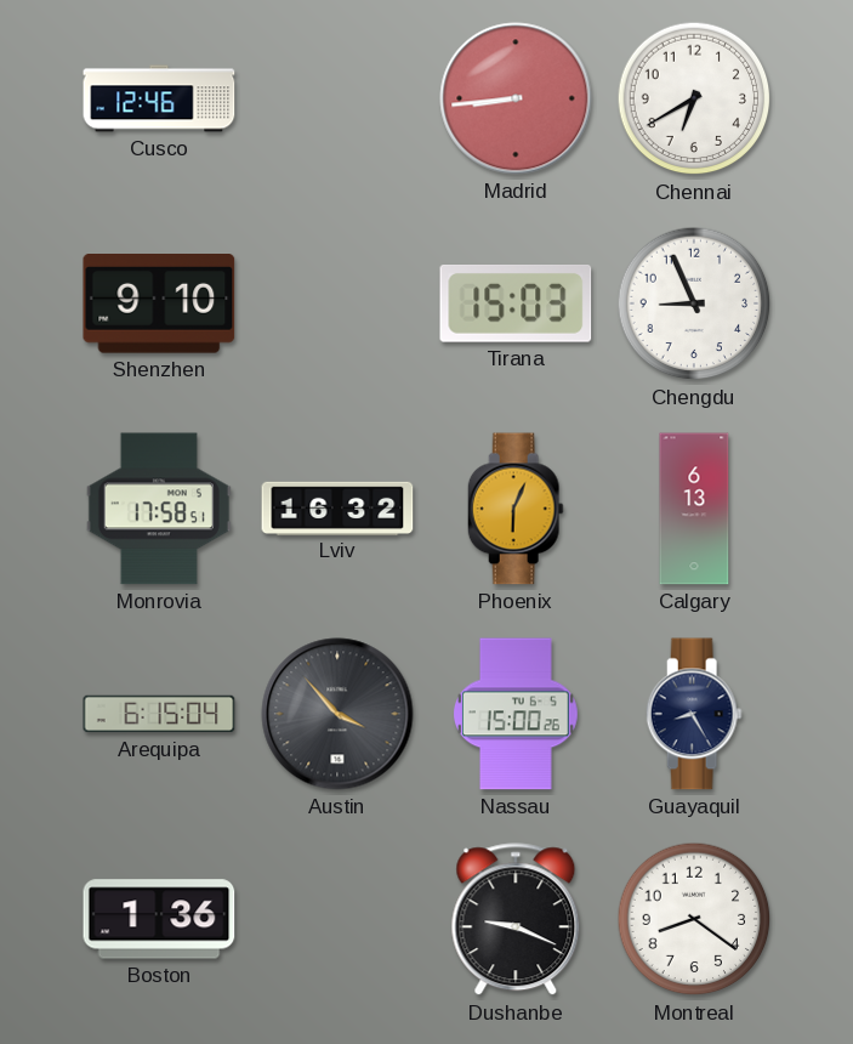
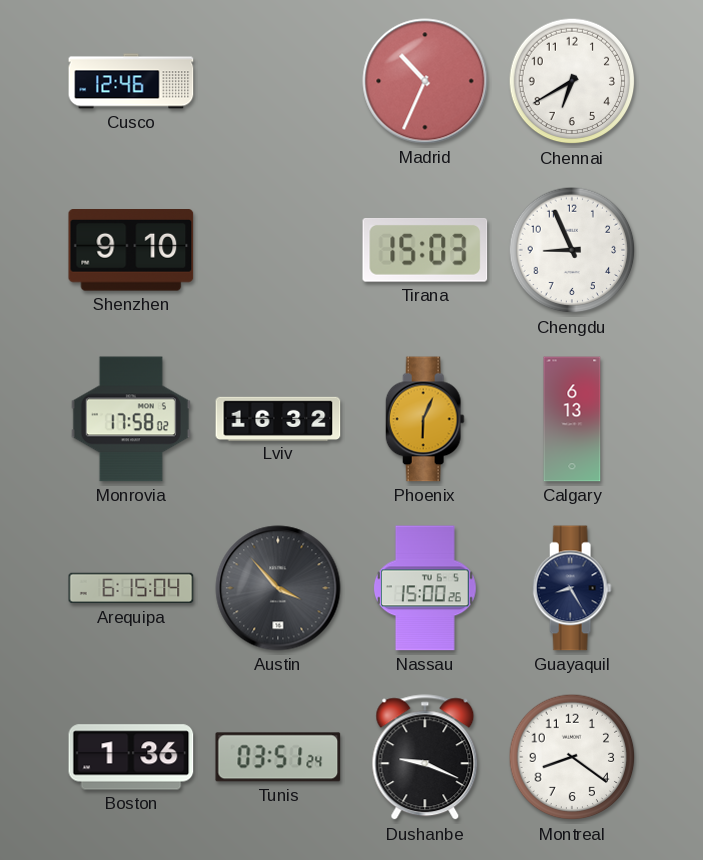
Madrid: 8:44 -> 10:34
Monrovia: 17:58:51 -> 17:58:02
Tunis: none -> 03:51
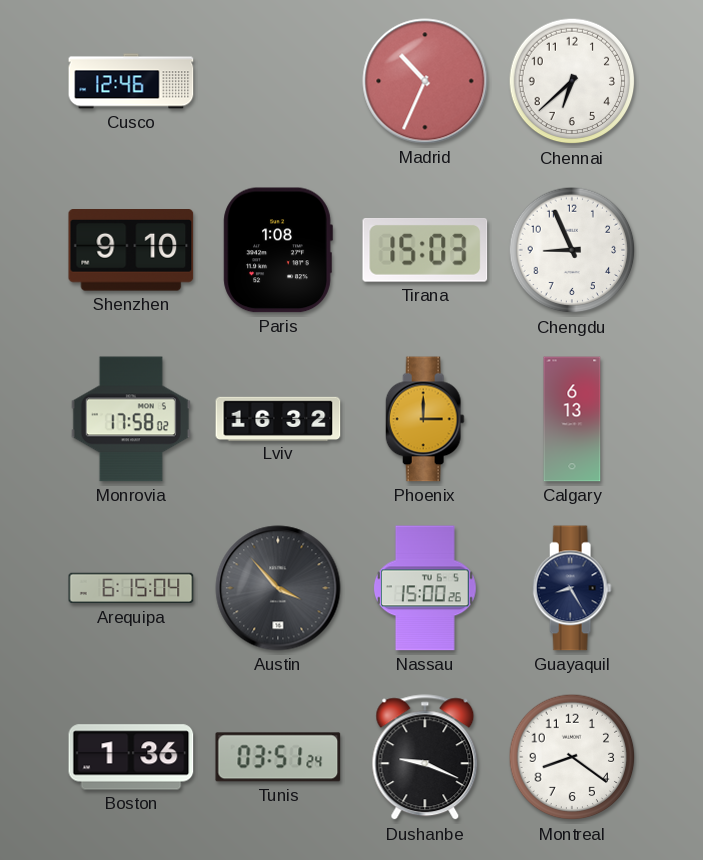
Chennai: 6:40 -> 6:38
Paris: none -> 1:08
Phoenix: 6:04 -> 3:00
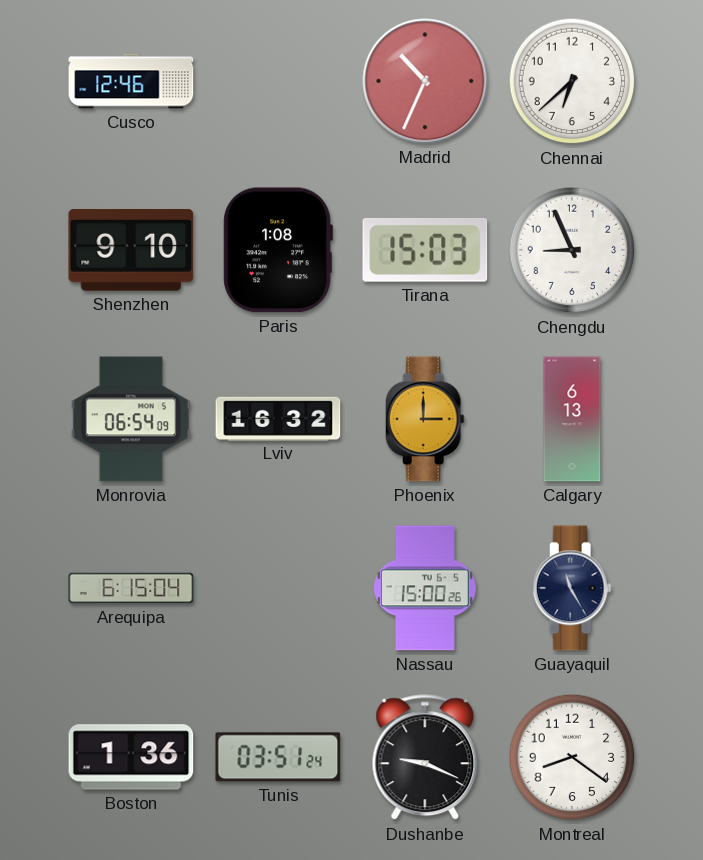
Monrovia: 17:58 -> 06:54
Austin: 3:53 -> none
Guayaquil: 8:25 -> 11:25
